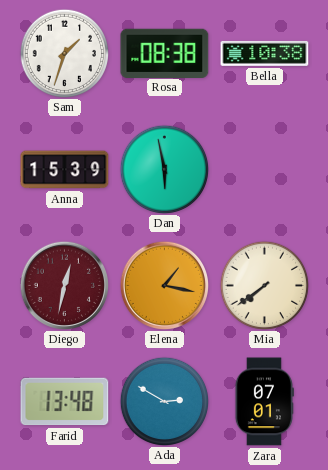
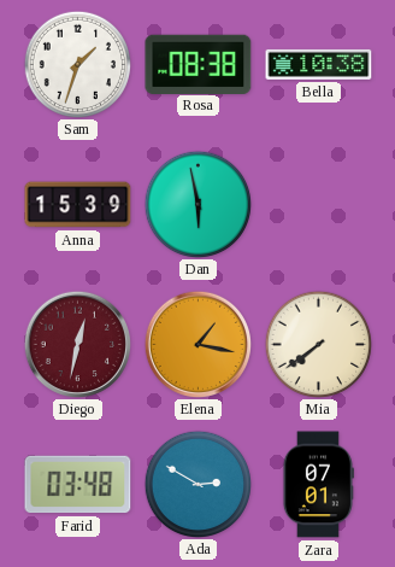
Farid: 13:48 -> 03:48
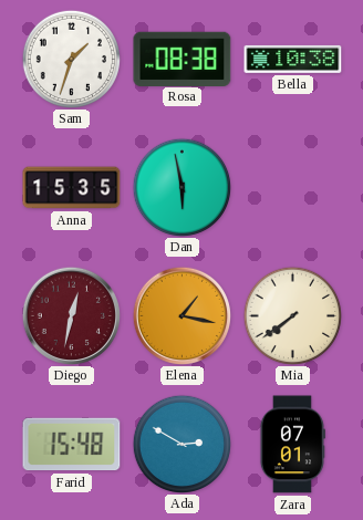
Anna: 15:39 -> 15:35
Farid: 03:48 -> 15:48
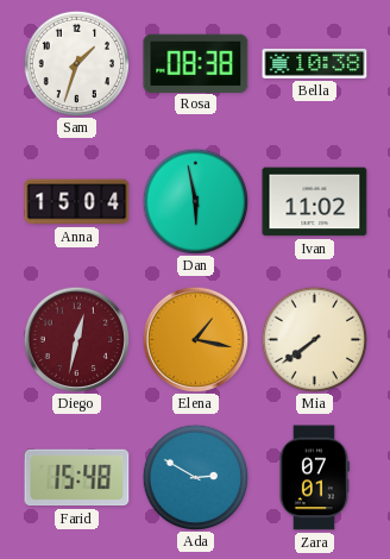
Anna: 15:35 -> 15:04
Ivan: none -> 11:02
